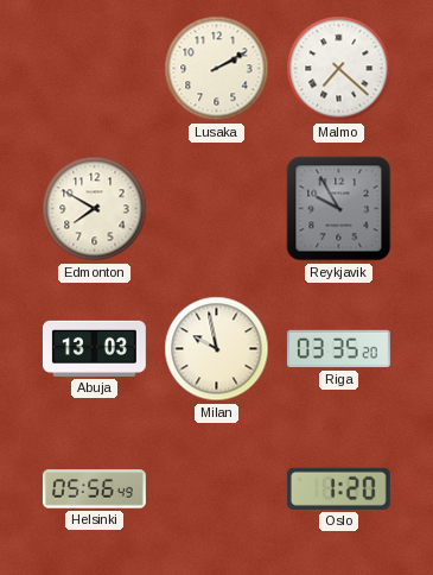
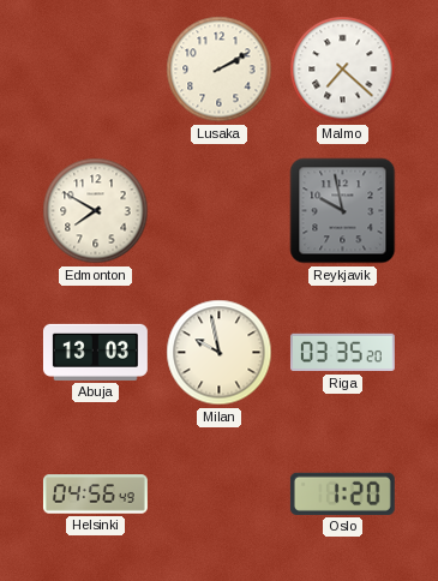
Reykjavik: 9:55 -> 9:58
Helsinki: 05:56 -> 04:56
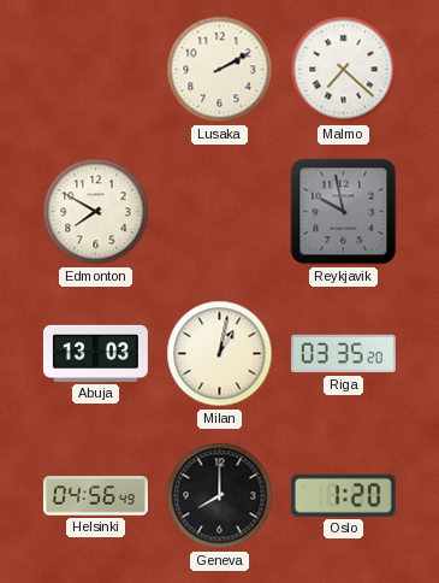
Milan: 9:58 -> 1:02
Geneva: none -> 8:00
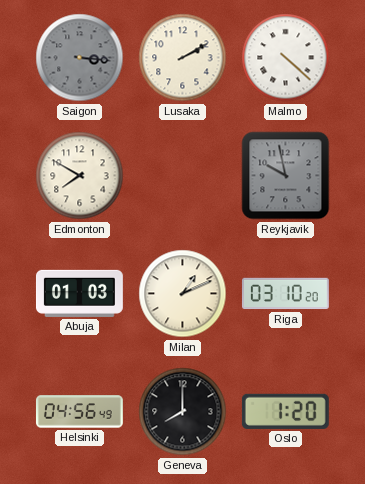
Saigon: none -> 3:16
Malmo: 7:22 -> 4:22
Abuja: 13:03 -> 01:03
Milan: 1:02 -> 1:11
Riga: 03:35 -> 03:10
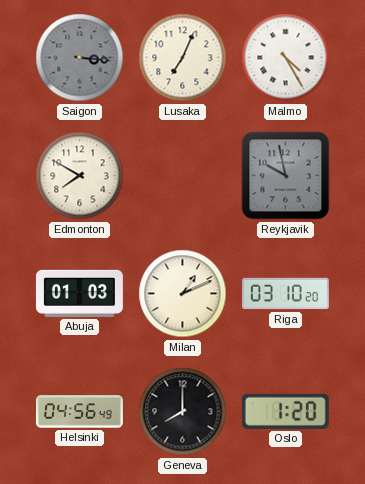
Lusaka: 2:10 -> 7:04
Malmo: 4:22 -> 4:25
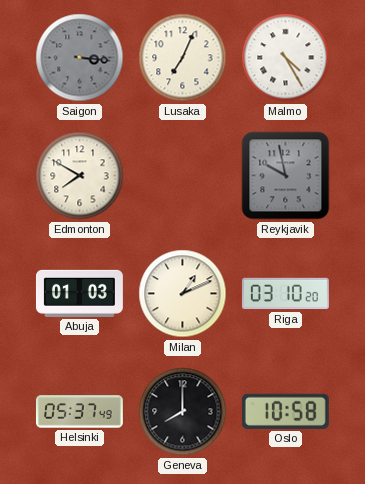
Helsinki: 04:56 -> 05:37
Oslo: 1:20 -> 10:58
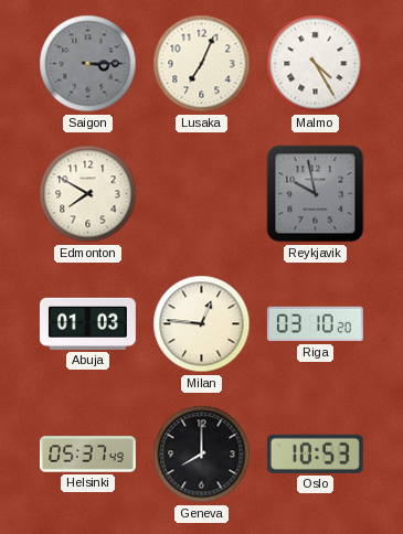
Saigon: 3:16 -> 3:15
Milan: 1:11 -> 12:46
Oslo: 10:58 -> 10:53
